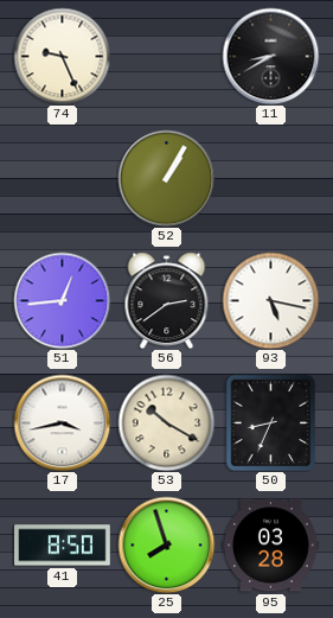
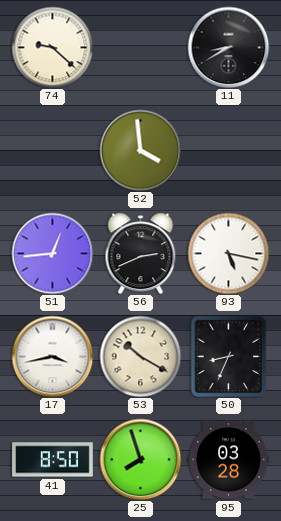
74: 9:26 -> 9:22
52: 1:05 -> 3:59
56: 2:39 -> 2:41
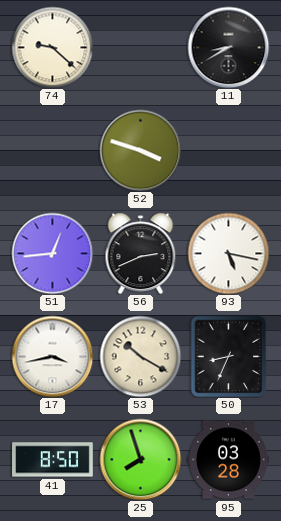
52: 3:59 -> 3:48
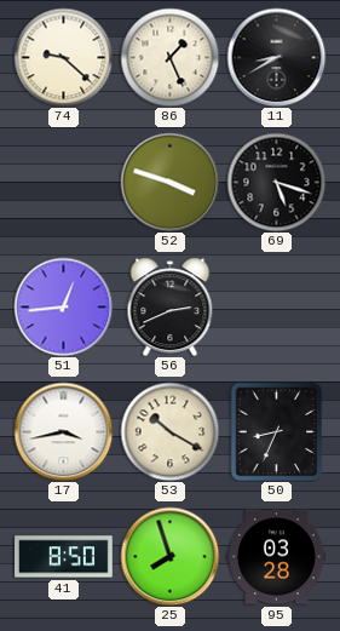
86: none -> 1:26
69: none -> 5:18
93: 5:17 -> none
